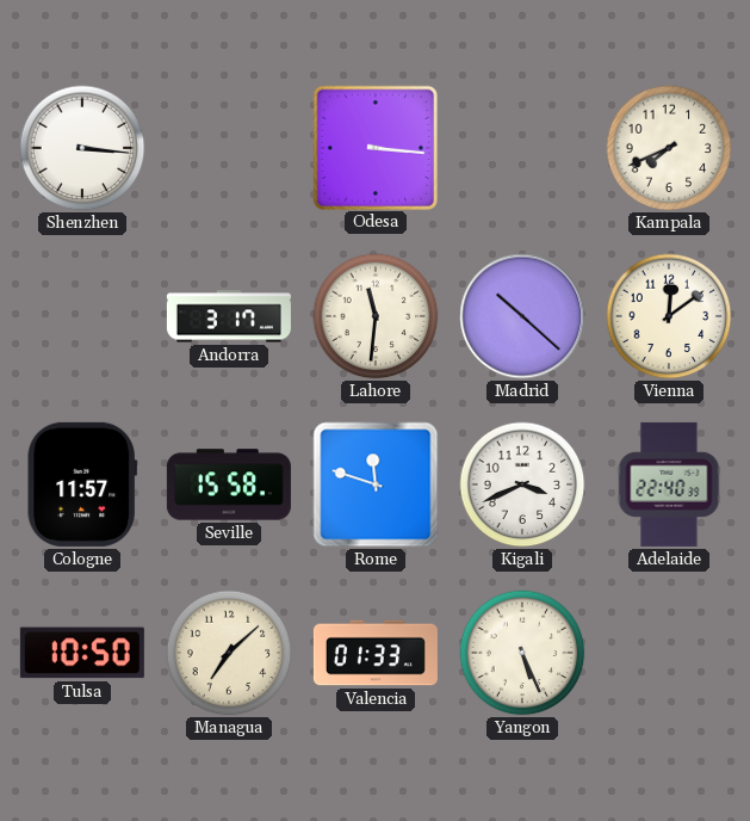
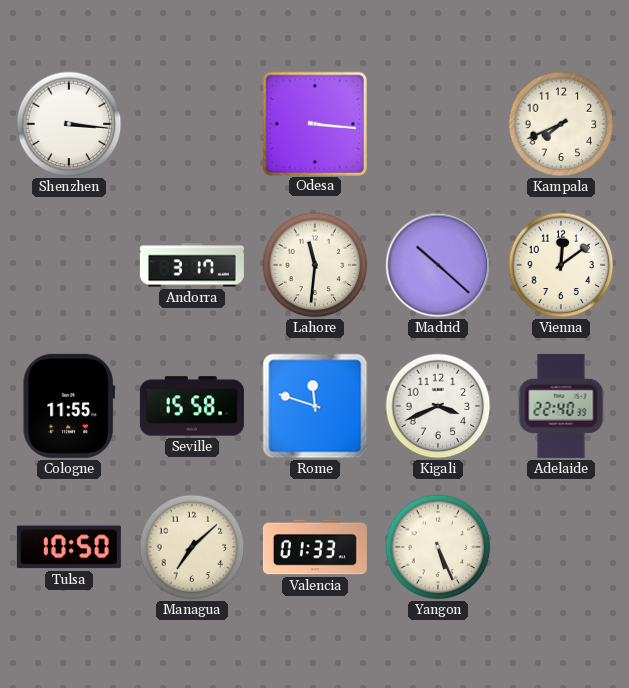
Cologne: 11:57 -> 11:55
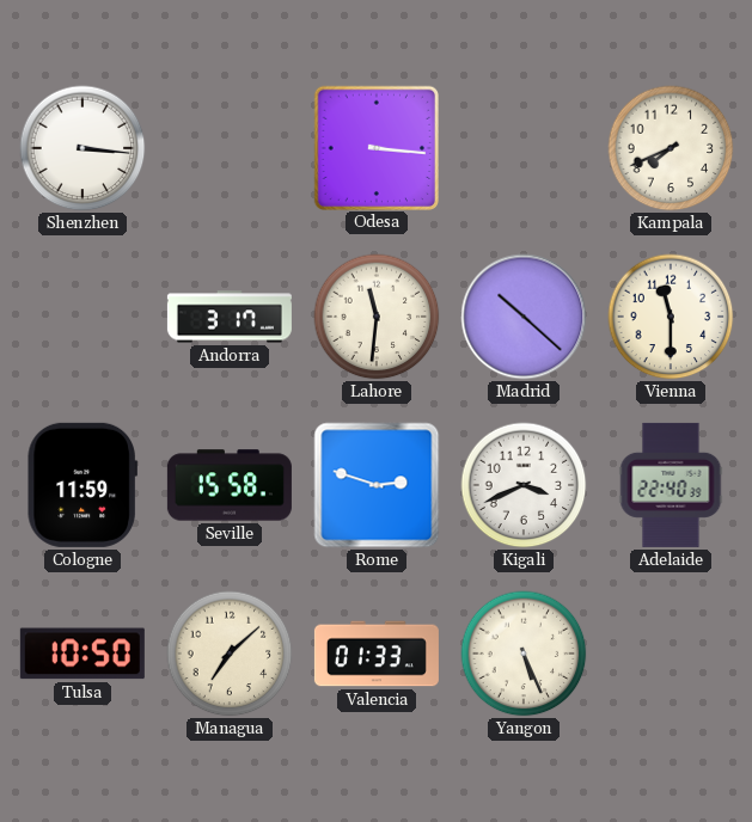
Vienna: 12:09 -> 11:30
Cologne: 11:55 -> 11:59
Rome: 11:48 -> 2:48
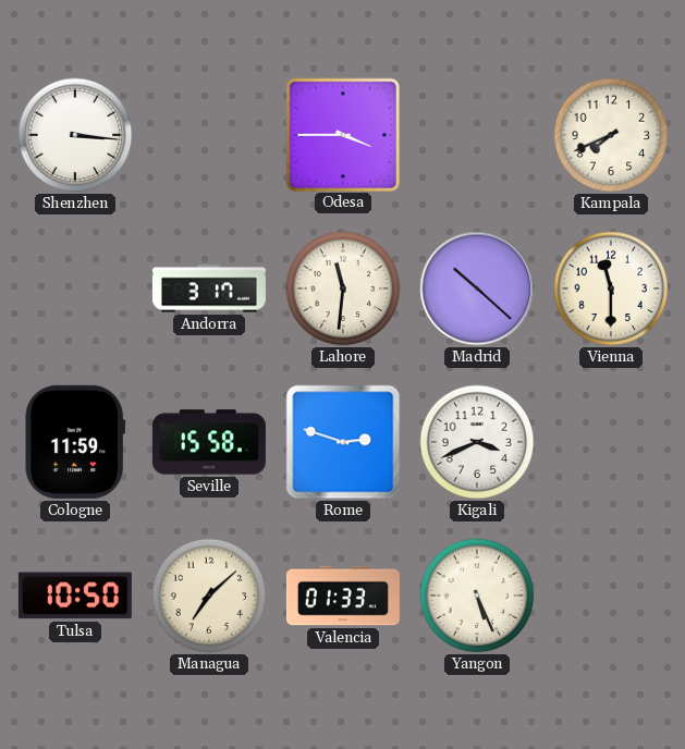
Odesa: 3:16 -> 3:45
Adelaide: 22:40 -> none
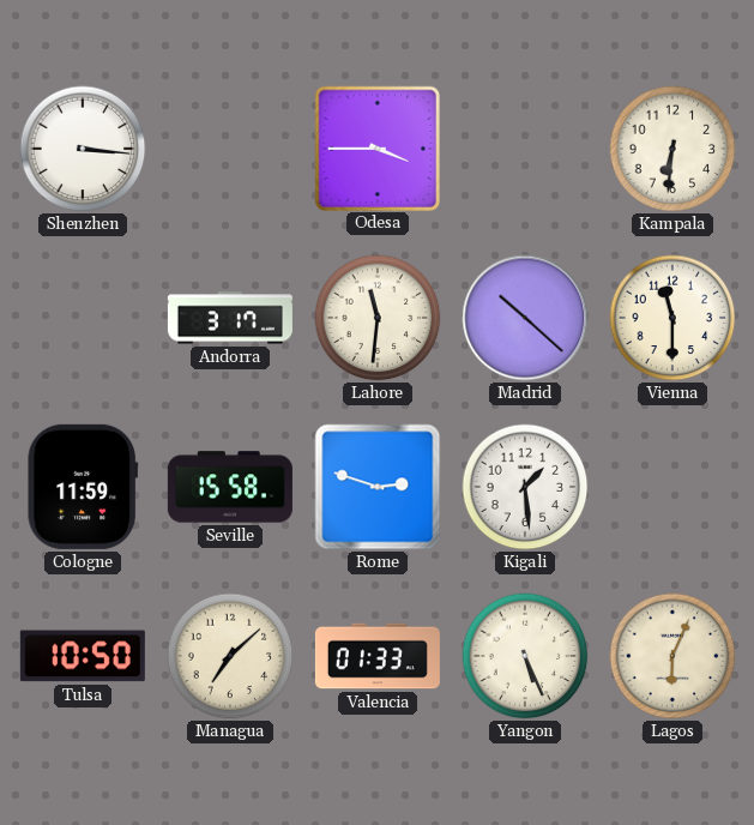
Kampala: 7:41 -> 6:31
Kigali: 3:41 -> 1:29
Lagos: none -> 6:04
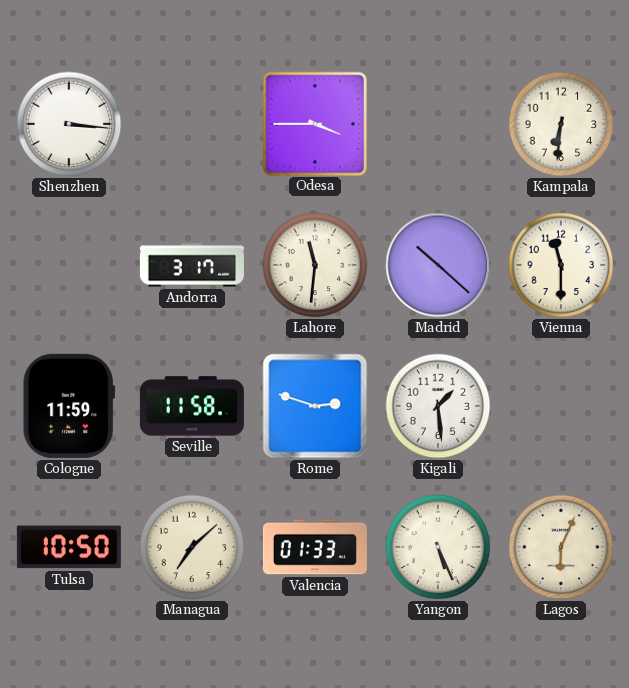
Seville: 15:58 -> 11:58
